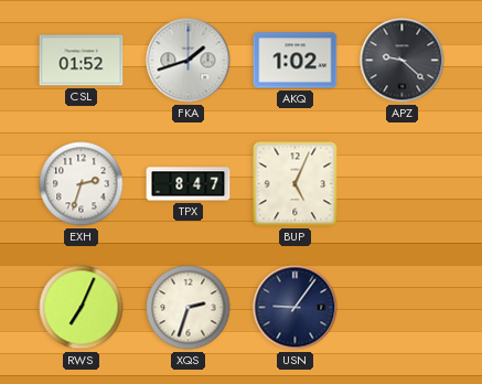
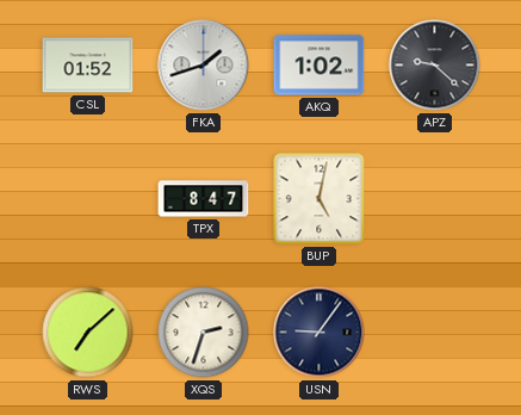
EXH: 2:33 -> none
BUP: 5:04 -> 5:02
RWS: 7:04 -> 7:08
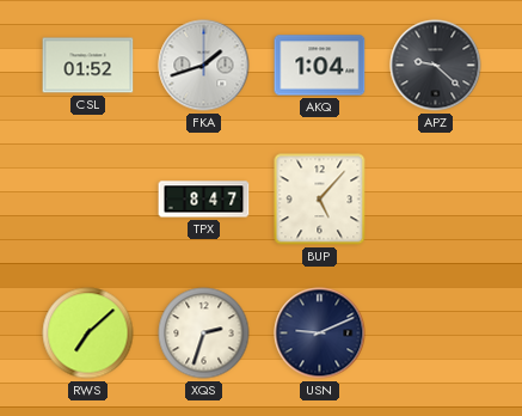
AKQ: 1:02 -> 1:04
BUP: 5:02 -> 5:07
USN: 9:06 -> 9:11
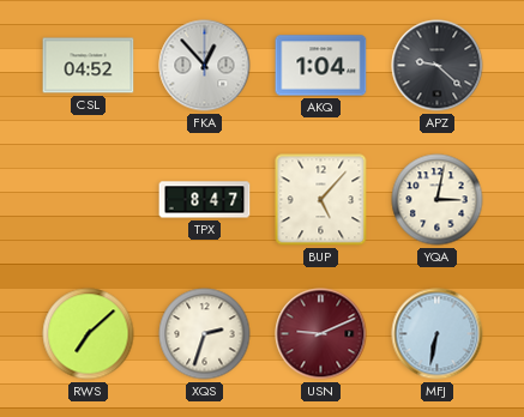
CSL: 01:52 -> 04:52
FKA: 1:42 -> 12:53
YQA: none -> 3:02
USN dial: navy -> burgundy
MFJ: none -> 6:32
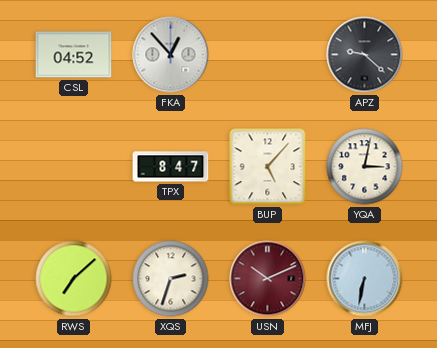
AKQ: 1:04 -> none
USN: 9:11 -> 10:11
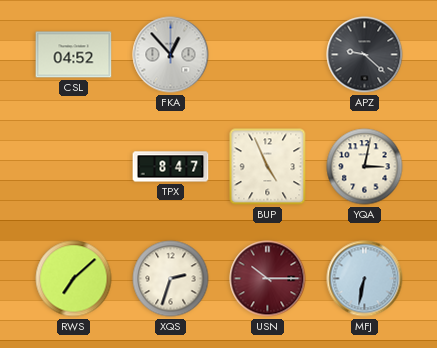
BUP: 5:07 -> 4:56
USN: 10:11 -> 10:15
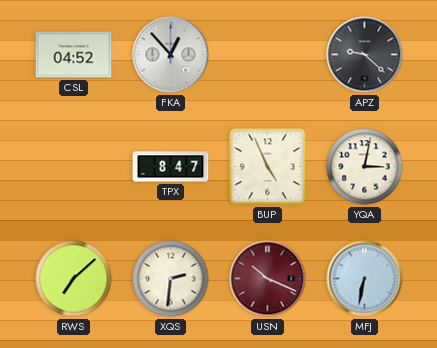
XQS: 2:33 -> 2:31
USN: 10:15 -> 10:19
